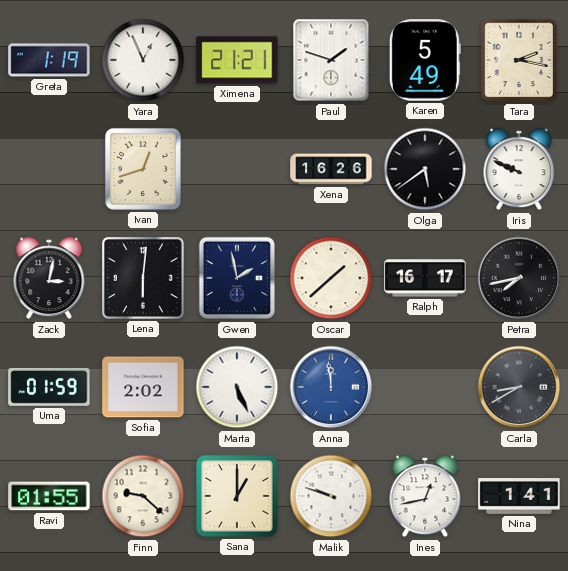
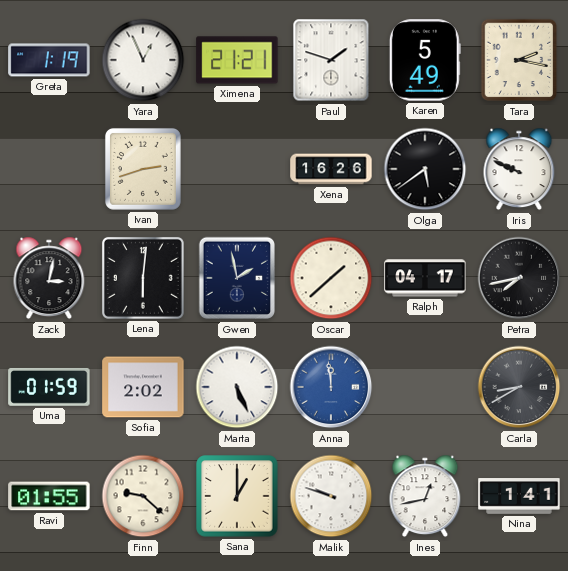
Ivan: 12:42 -> 2:42
Ralph: 16:17 -> 04:17
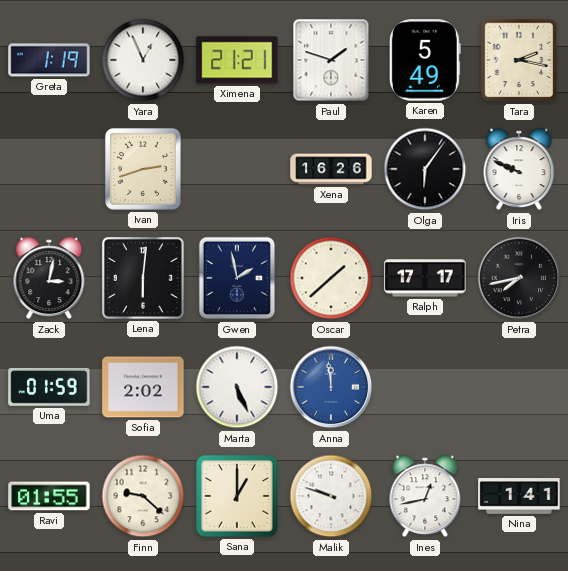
Olga: 5:39 -> 6:06
Ralph: 04:17 -> 17:17
Carla: 8:40 -> none
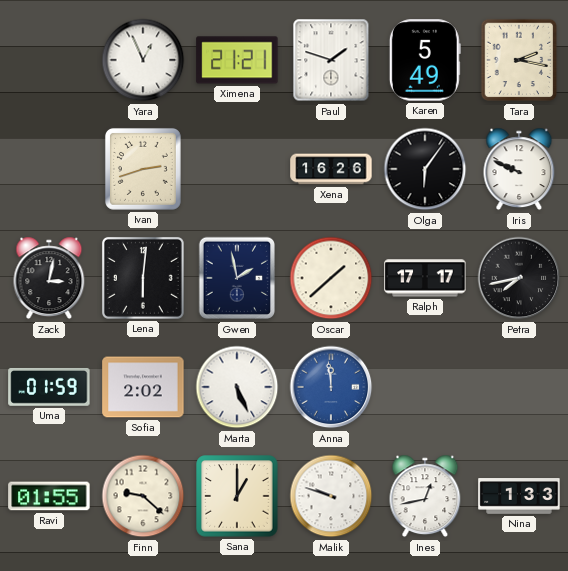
Greta: 1:19 -> none
Nina: 1:41 -> 1:33
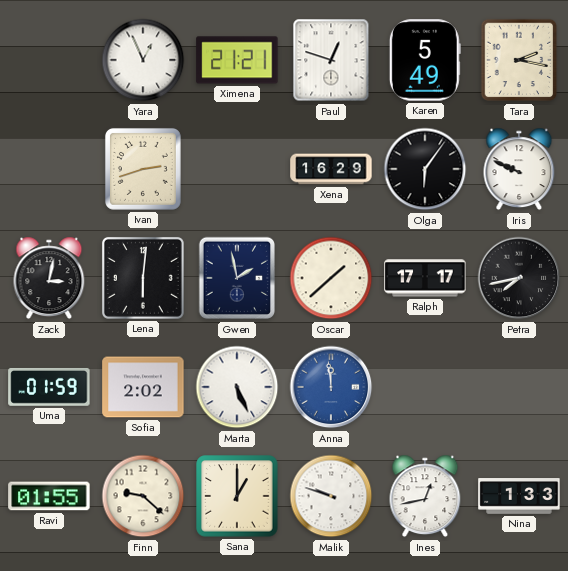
Paul: 1:48 -> 12:48
Xena: 16:26 -> 16:29
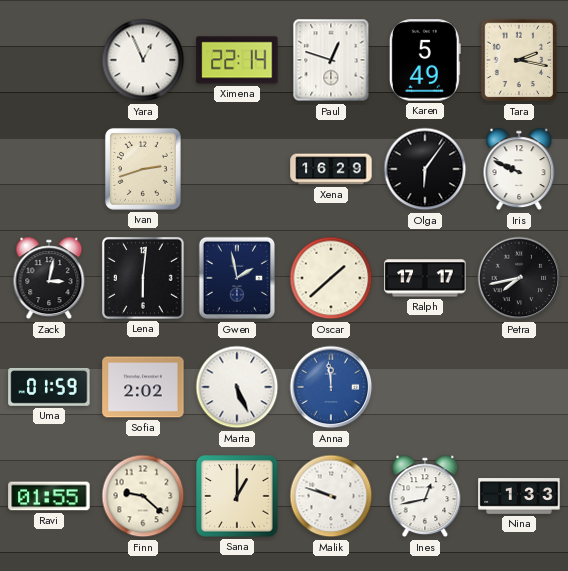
Ximena: 21:21 -> 22:14
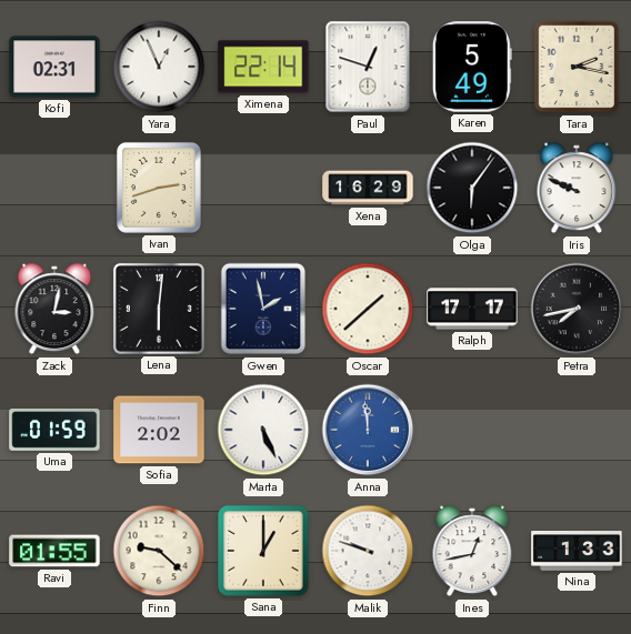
Kofi: none -> 02:31
